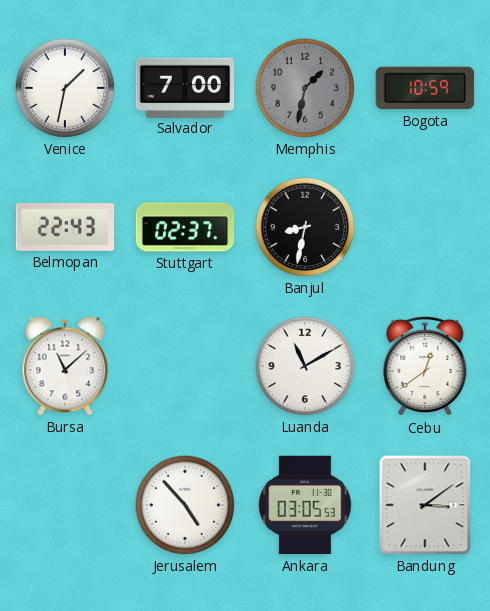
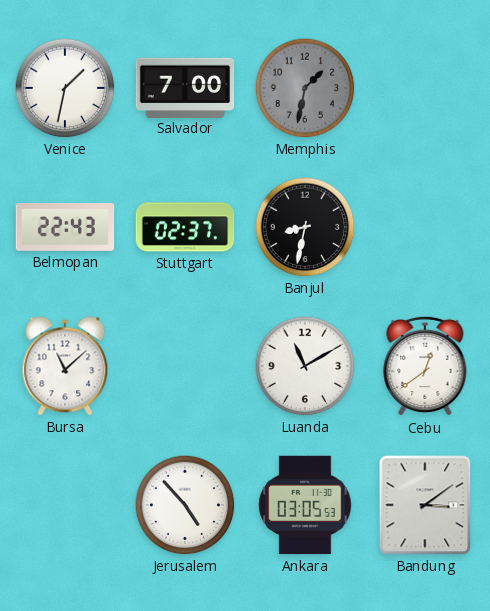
Bogota: 10:59 -> none
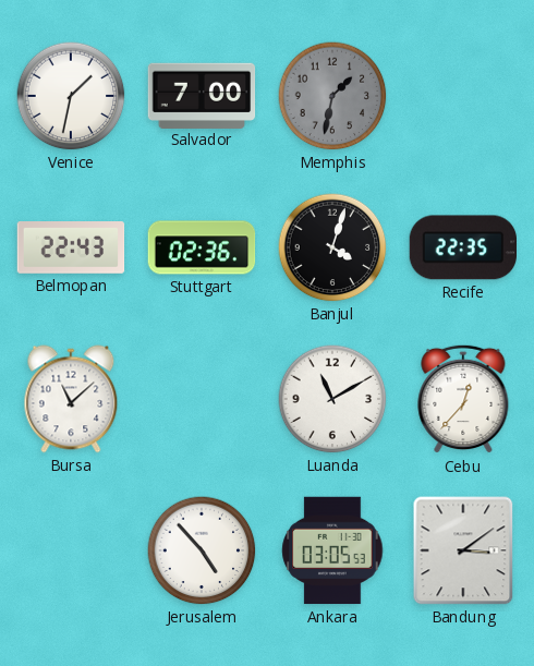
Stuttgart: 02:37 -> 02:36
Banjul: 8:32 -> 4:03
Recife: none -> 22:35
Cebu: 12:39 -> 12:37
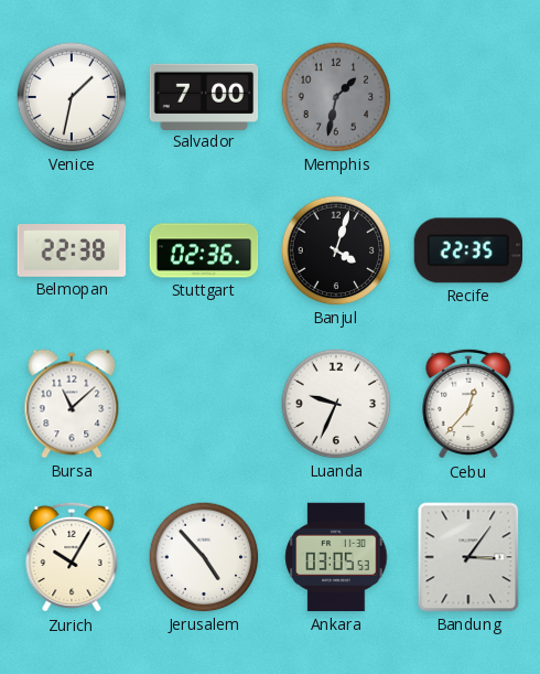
Belmopan: 22:43 -> 22:38
Luanda: 11:10 -> 9:34
Zurich: none -> 10:05
Bandung: 3:09 -> 3:06
